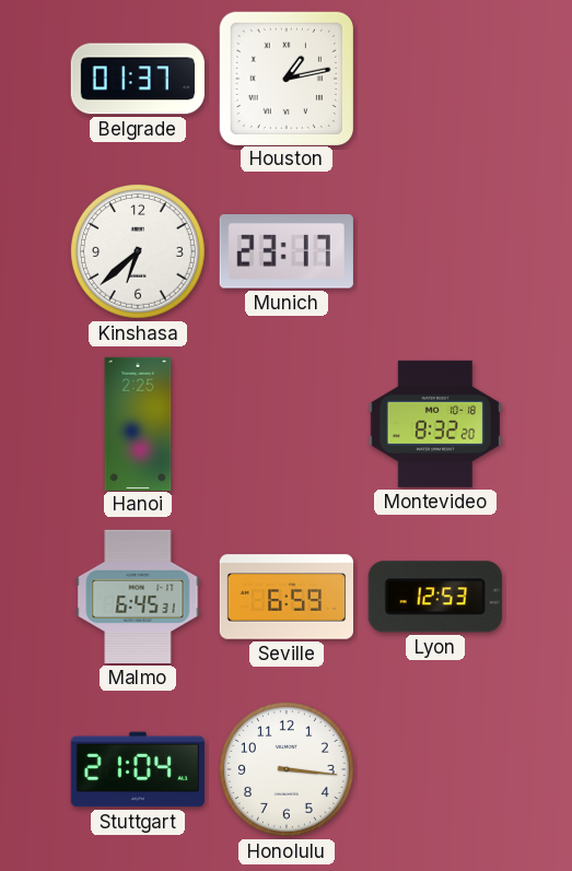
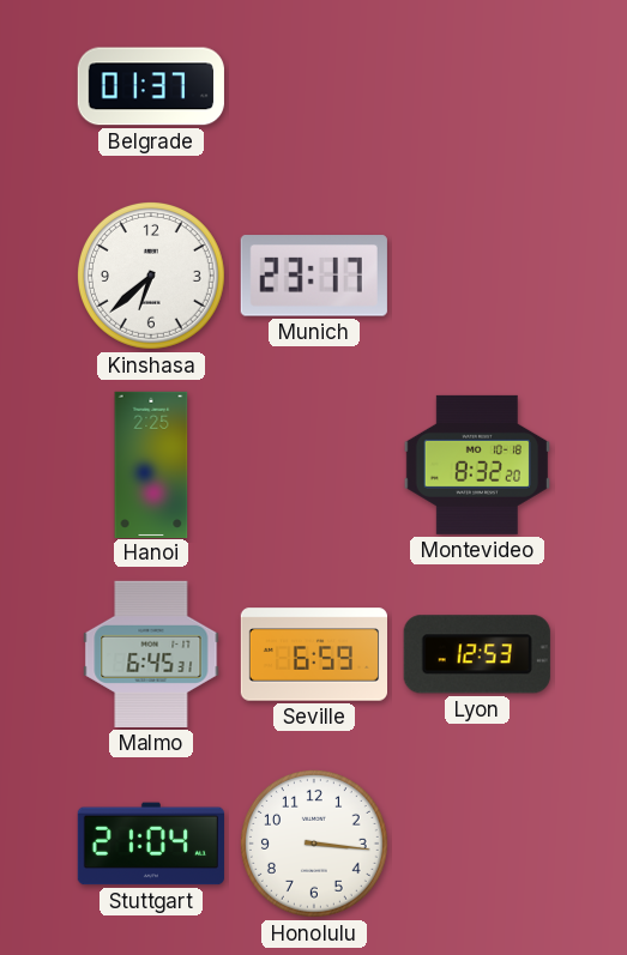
Houston: 1:13 -> none
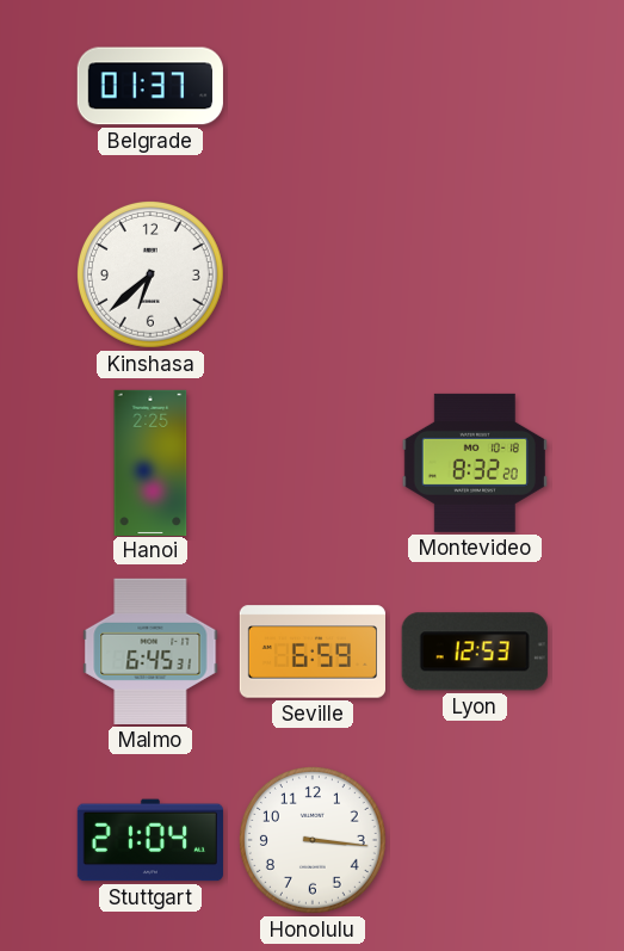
Munich: 23:17 -> none
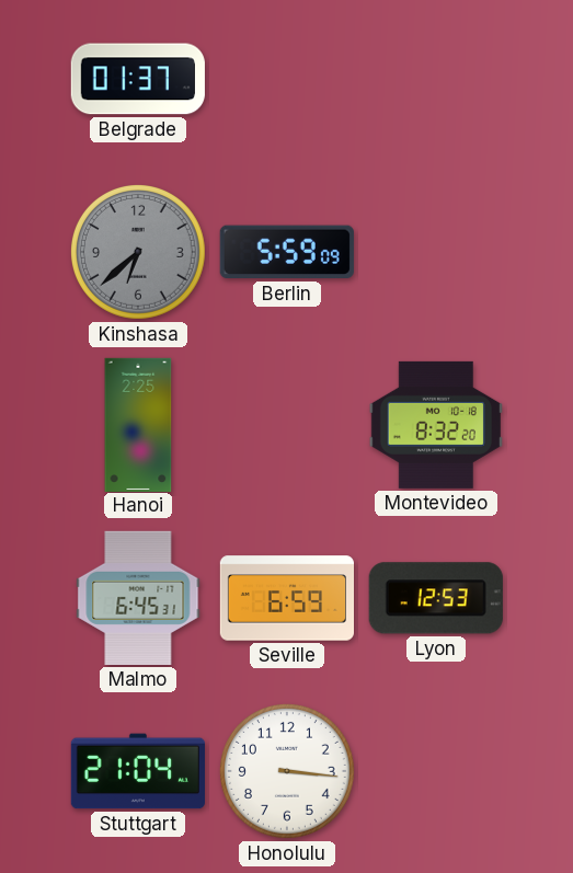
Kinshasa dial: white -> grey
Berlin: none -> 5:59
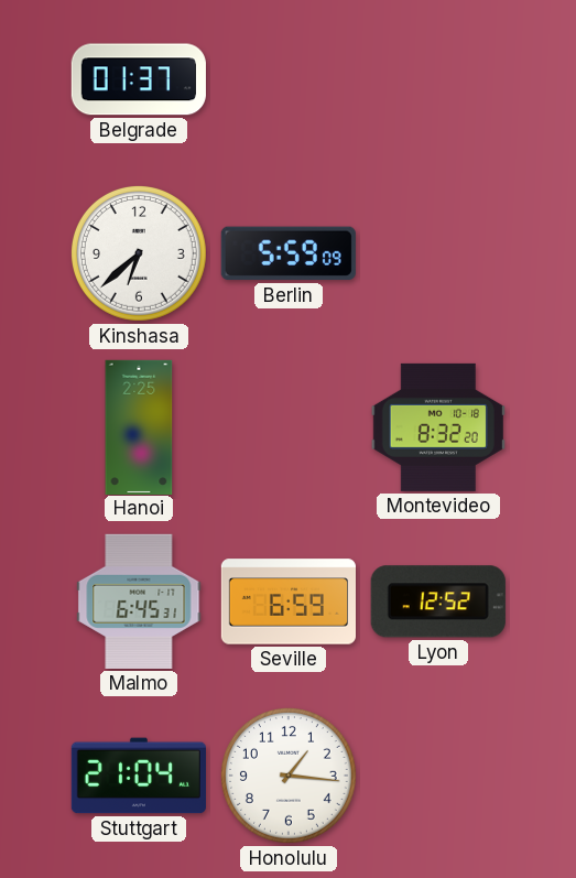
Kinshasa dial: grey -> white
Lyon: 12:53 -> 12:52
Honolulu: 3:16 -> 1:16
